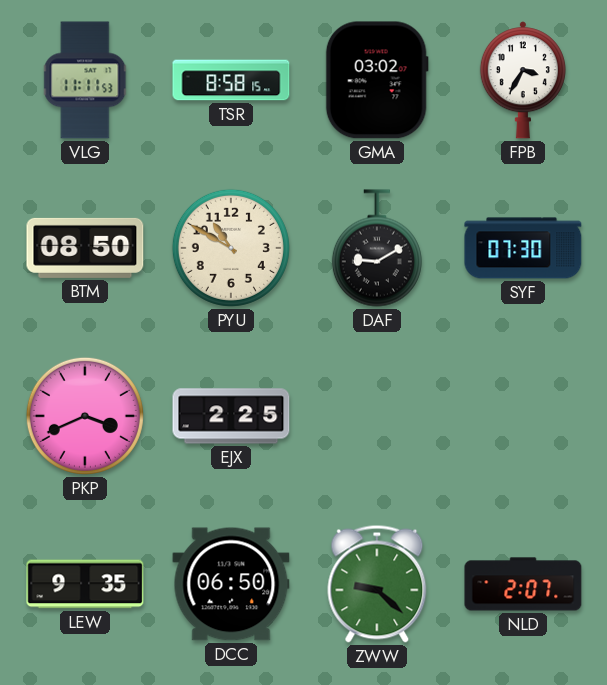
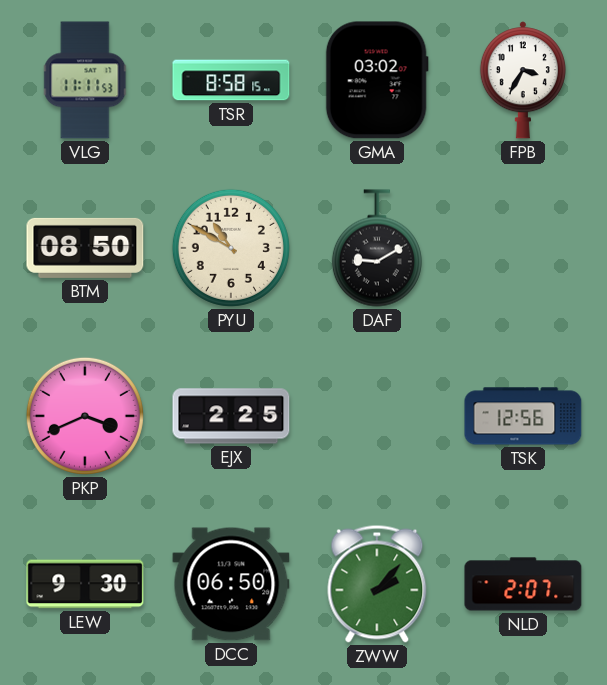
SYF: 07:30 -> none
TSK: none -> 12:56
LEW: 9:35 -> 9:30
ZWW: 9:22 -> 2:07
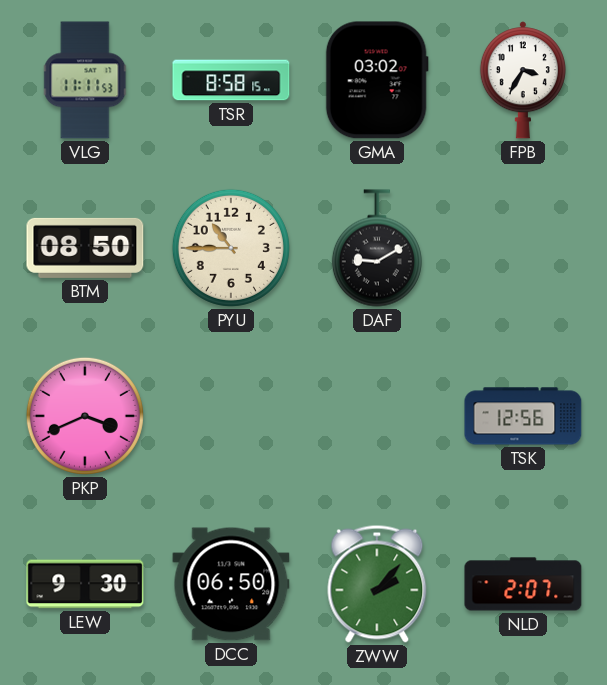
PYU: 10:50 -> 10:45
EJX: 2:25 -> none
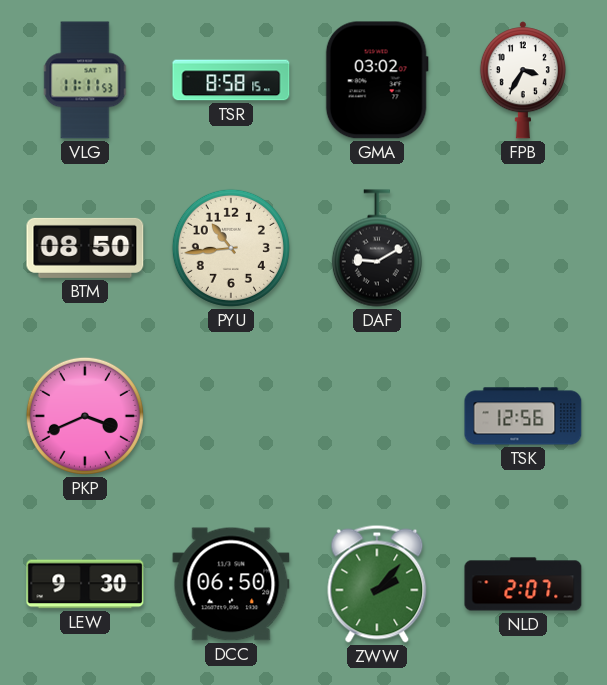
PYU: 10:45 -> 10:44
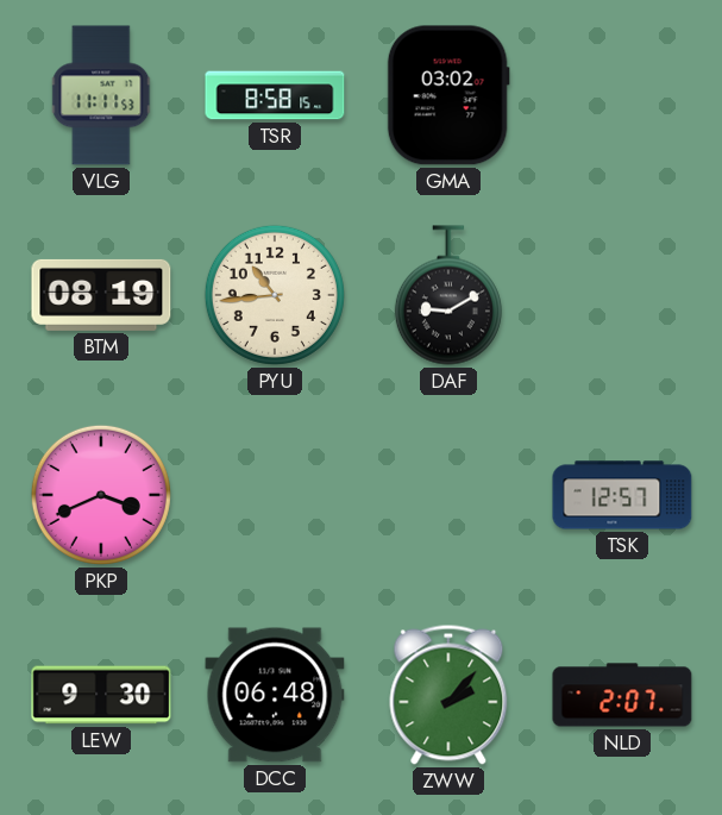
FPB: 3:35 -> none
BTM: 08:50 -> 08:19
TSK: 12:56 -> 12:57
DCC: 06:50 -> 06:48
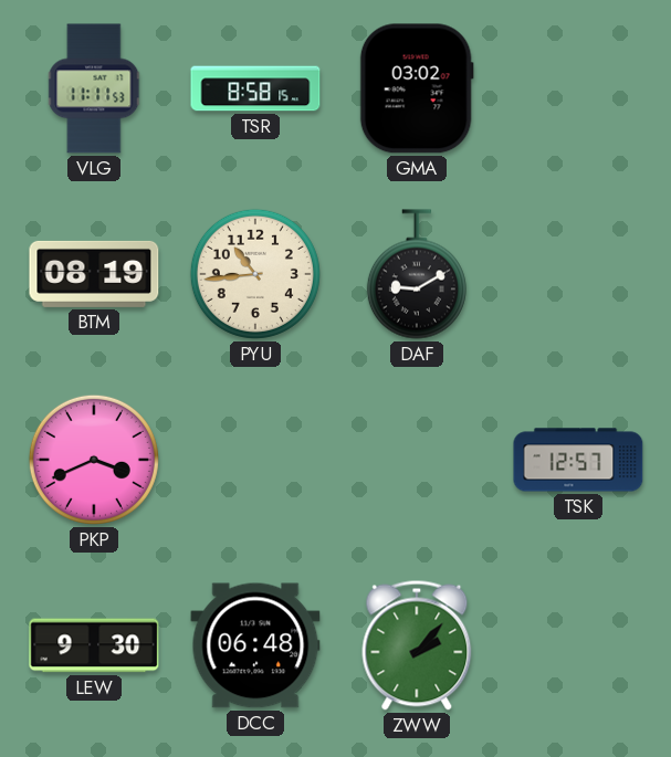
NLD: 2:07 -> none
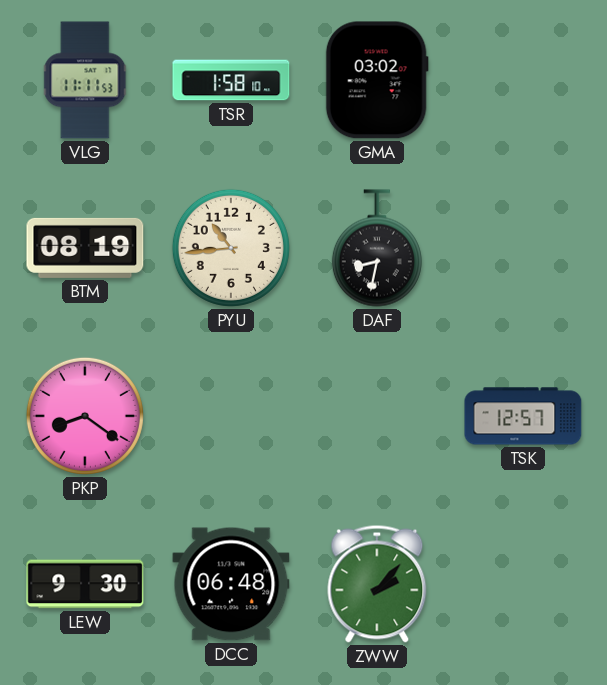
TSR: 8:58 -> 1:58
DAF: 9:10 -> 8:32
PKP: 3:41 -> 8:21
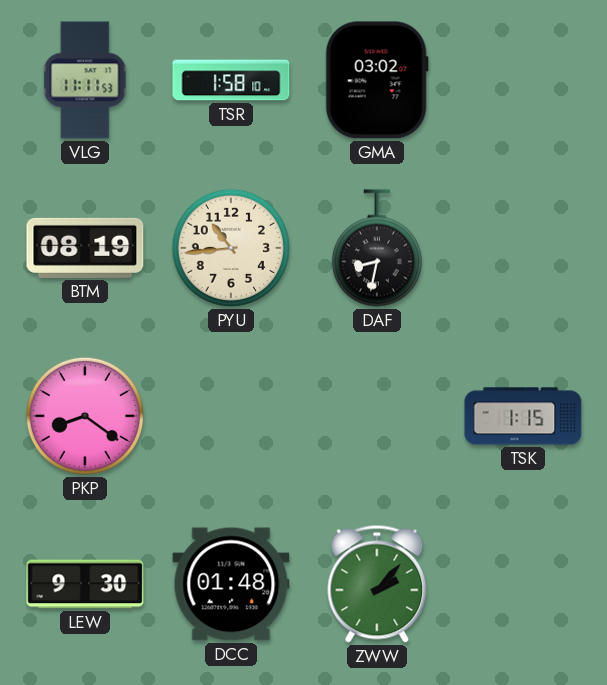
TSK: 12:57 -> 1:15
DCC: 06:48 -> 01:48
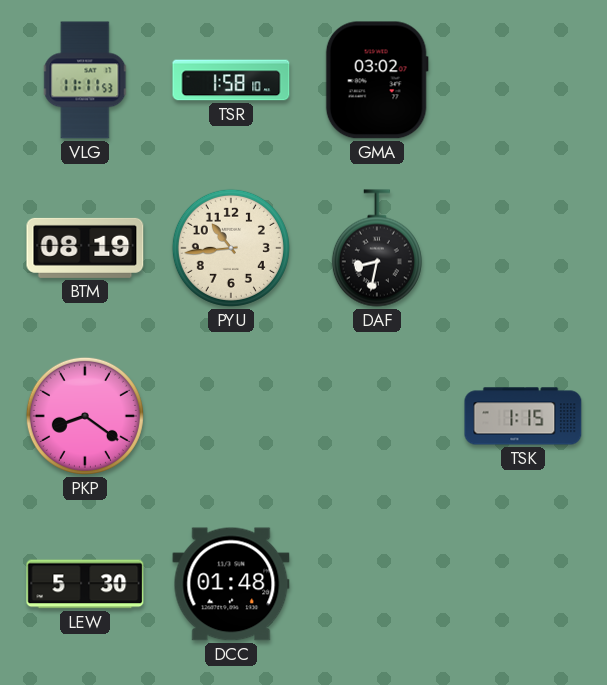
LEW: 9:30 -> 5:30
ZWW: 2:07 -> none
